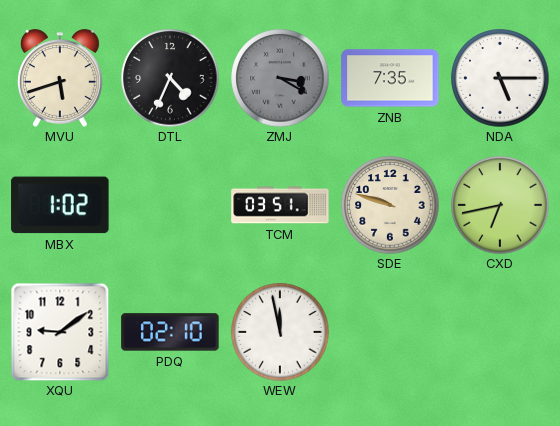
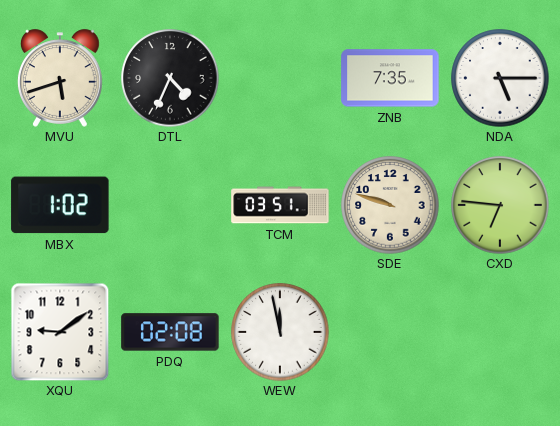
ZMJ: 3:20 -> none
CXD: 6:43 -> 6:46
PDQ: 02:10 -> 02:08
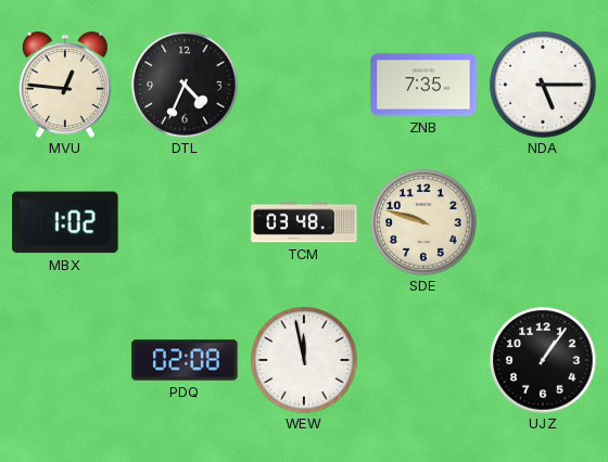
MVU: 5:42 -> 12:46
TCM: 03:51 -> 03:48
CXD: 6:46 -> none
XQU: 9:09 -> none
UJZ: none -> 1:06
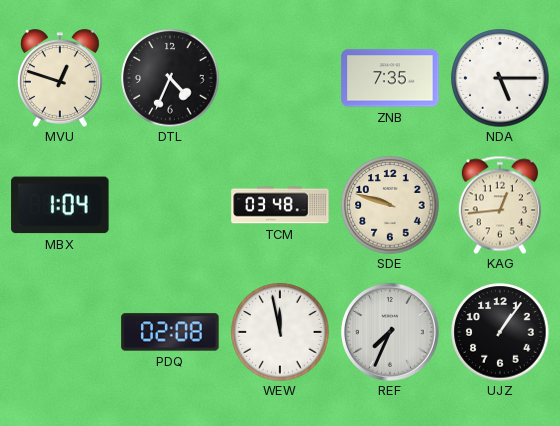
MVU: 12:46 -> 12:48
MBX: 1:02 -> 1:04
KAG: none -> 12:44
REF: none -> 7:34
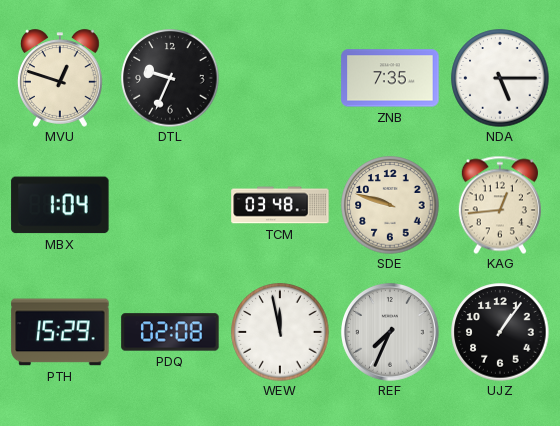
DTL: 4:34 -> 9:34
PTH: none -> 15:29
